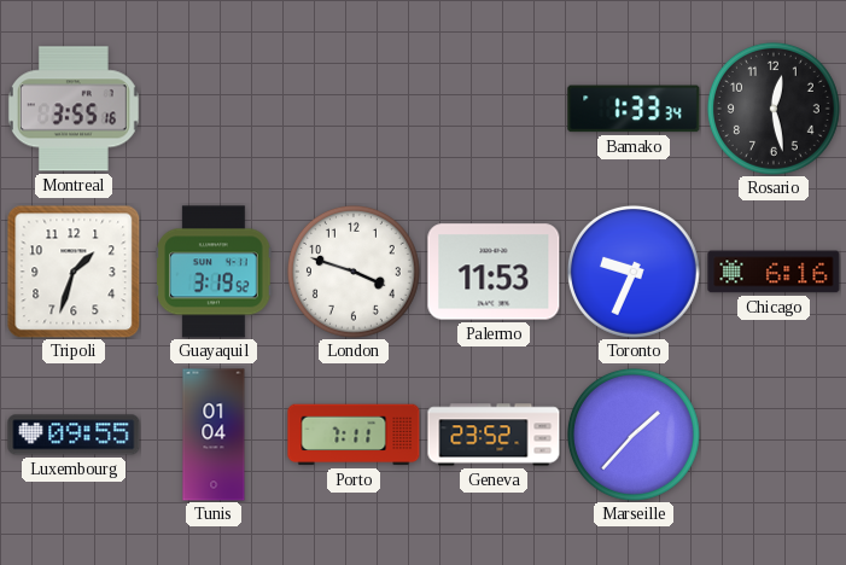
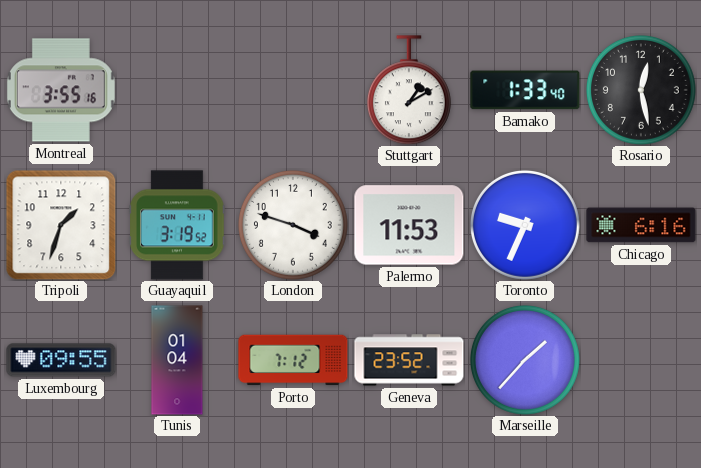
Stuttgart: none -> 1:10
Bamako: 1:33:34 -> 1:33:40
Porto: 7:11 -> 7:12
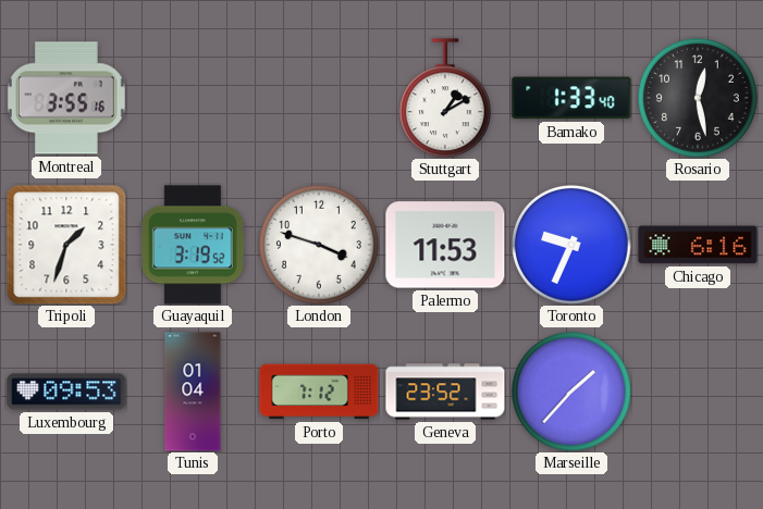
Luxembourg: 09:55 -> 09:53
